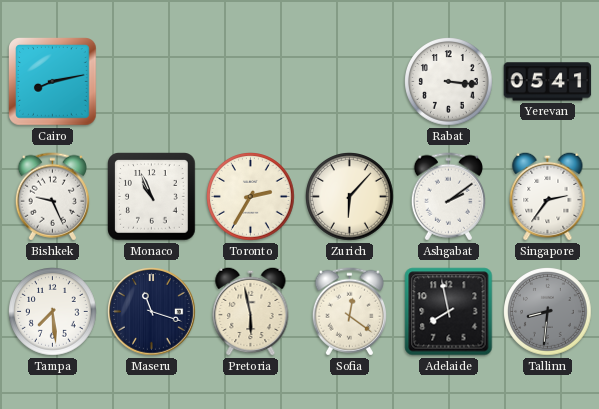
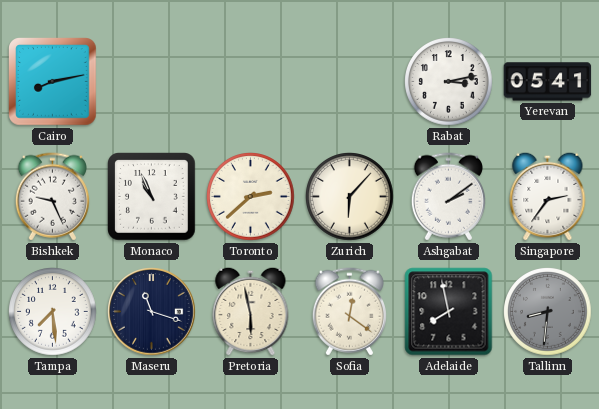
Rabat: 3:16 -> 3:13
Toronto: 2:35 -> 2:38
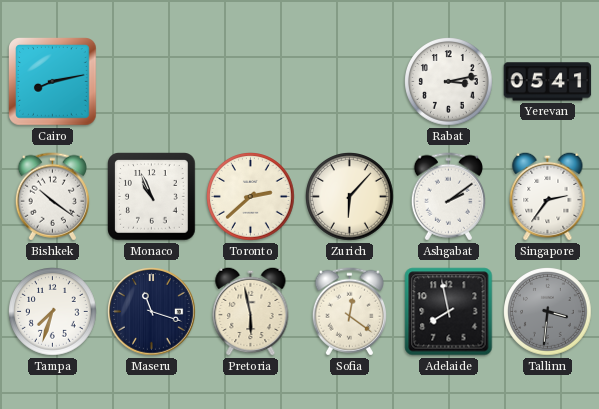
Bishkek: 9:26 -> 10:21
Tampa: 7:29 -> 7:33
Tallinn: 8:31 -> 3:31
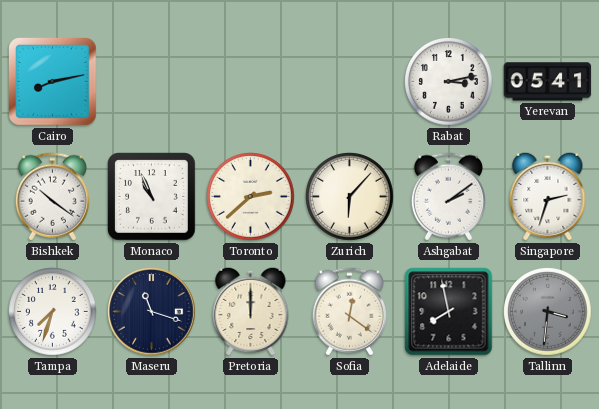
Singapore: 2:36 -> 2:33
Pretoria: 5:58 -> 12:00
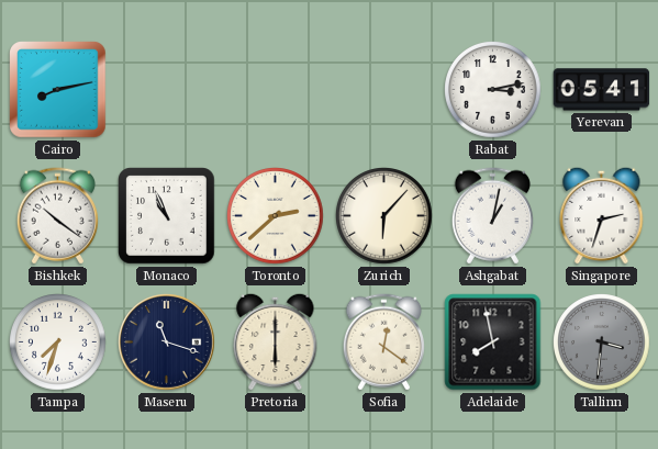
Ashgabat: 2:09 -> 1:02
Pretoria: 12:00 -> 6:00
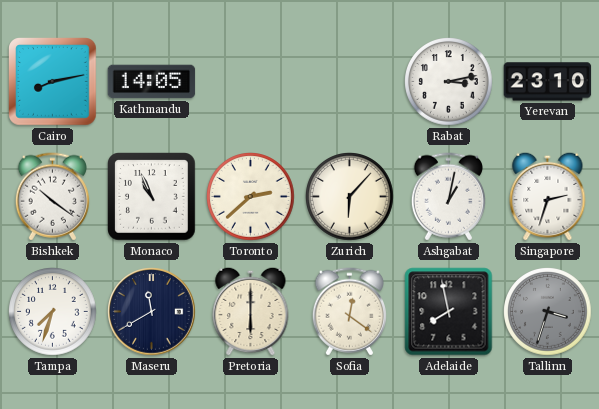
Kathmandu: none -> 14:05
Yerevan: 05:41 -> 23:10
Maseru: 11:18 -> 11:40
Tallinn: 3:31 -> 3:33
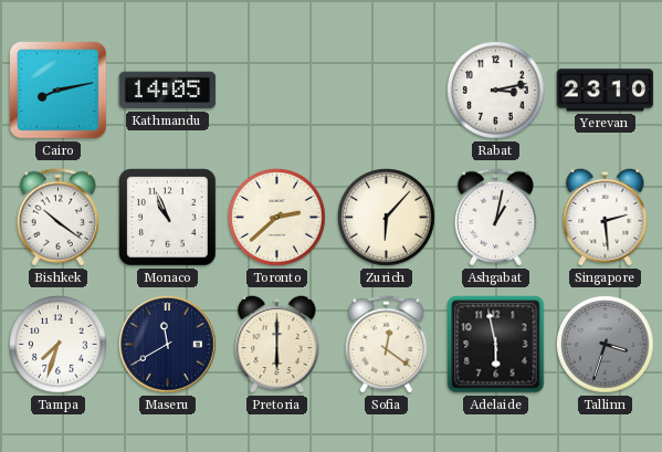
Singapore: 2:33 -> 2:29
Adelaide: 7:58 -> 5:58
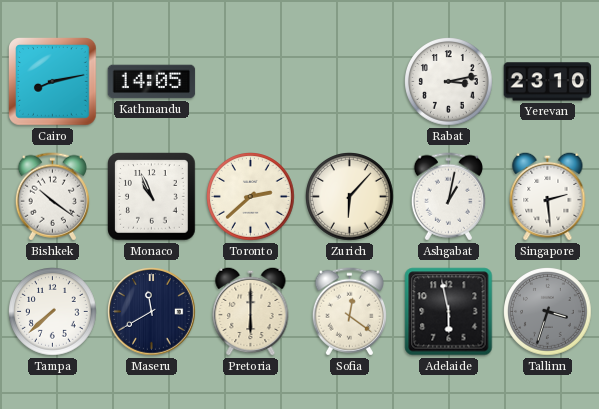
Tampa: 7:33 -> 7:38
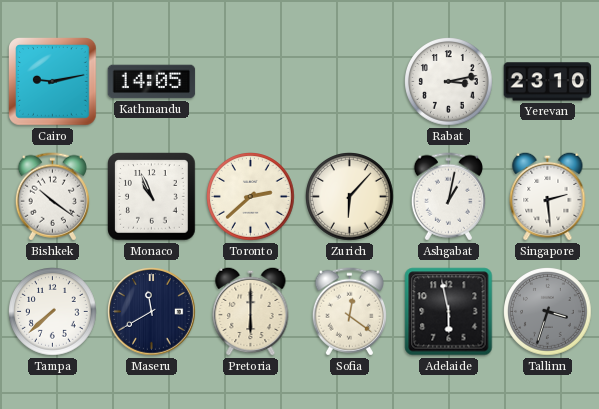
Cairo: 8:13 -> 9:13
